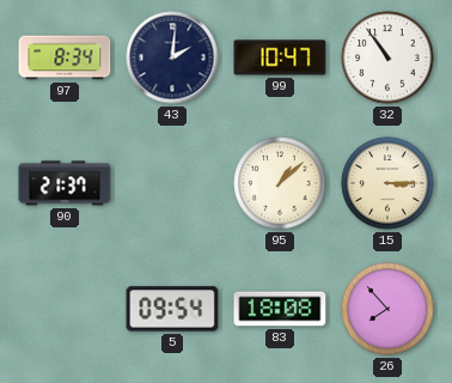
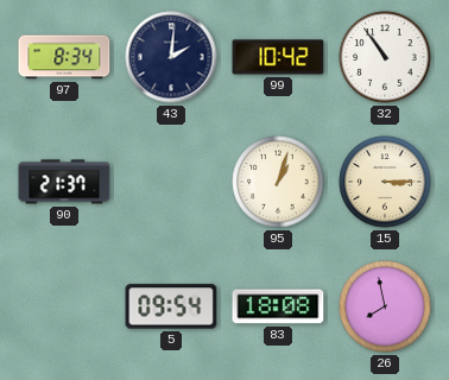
99: 10:47 -> 10:42
95: 1:08 -> 1:03
26: 7:53 -> 7:58
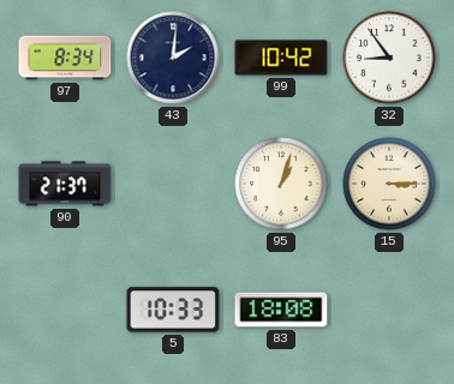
32: 10:54 -> 8:54
5: 09:54 -> 10:33
26: 7:58 -> none
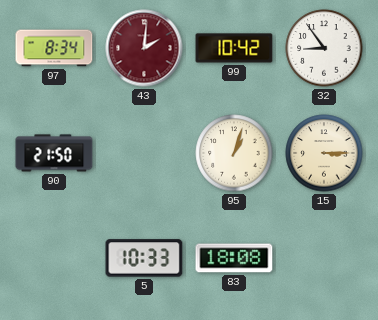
43 dial: navy -> burgundy
90: 21:37 -> 21:50
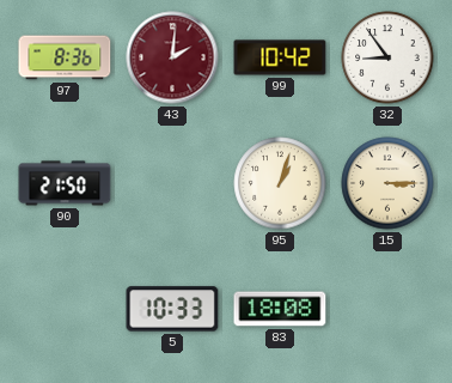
97: 8:34 -> 8:36
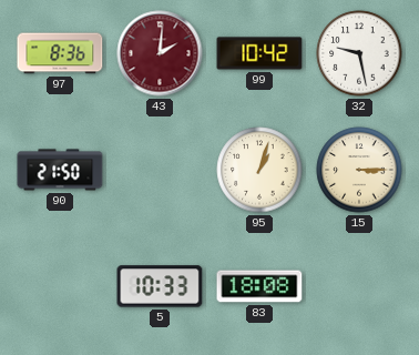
32: 8:54 -> 9:28
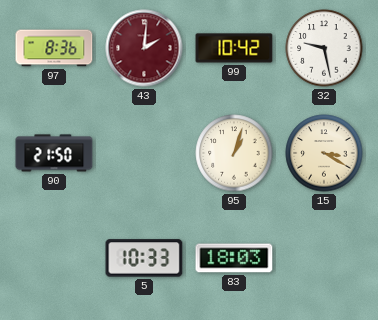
15: 3:15 -> 3:20
83: 18:08 -> 18:03
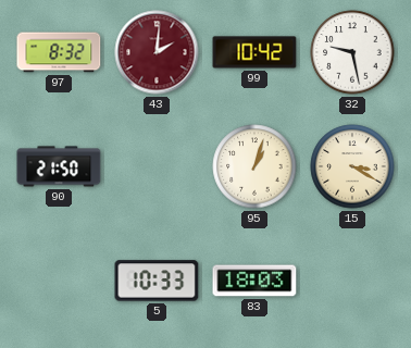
97: 8:36 -> 8:32
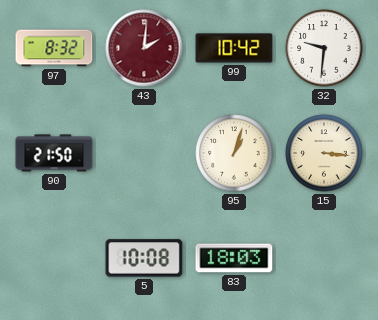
32: 9:28 -> 9:31
15: 3:20 -> 3:16
5: 10:33 -> 10:08
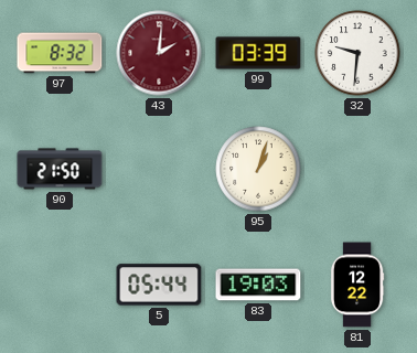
99: 10:42 -> 03:39
15: 3:16 -> none
5: 10:08 -> 05:44
83: 18:03 -> 19:03
81: none -> 12:22
